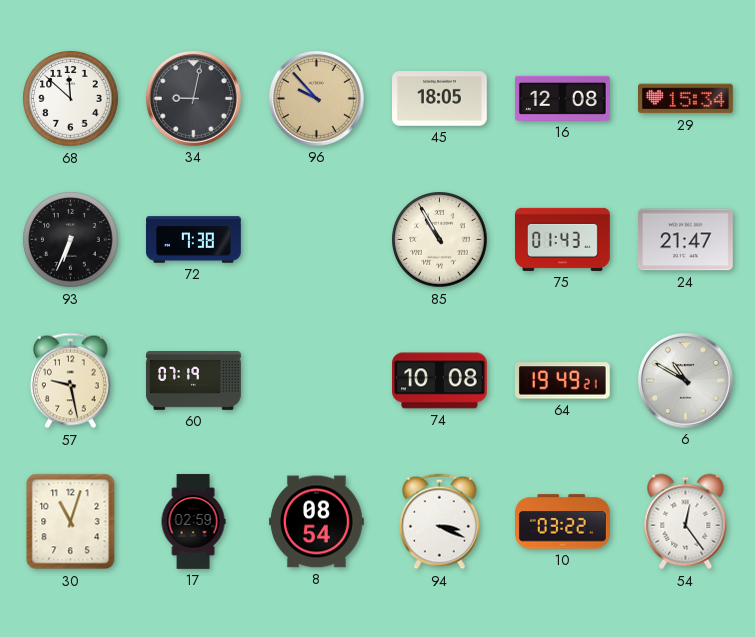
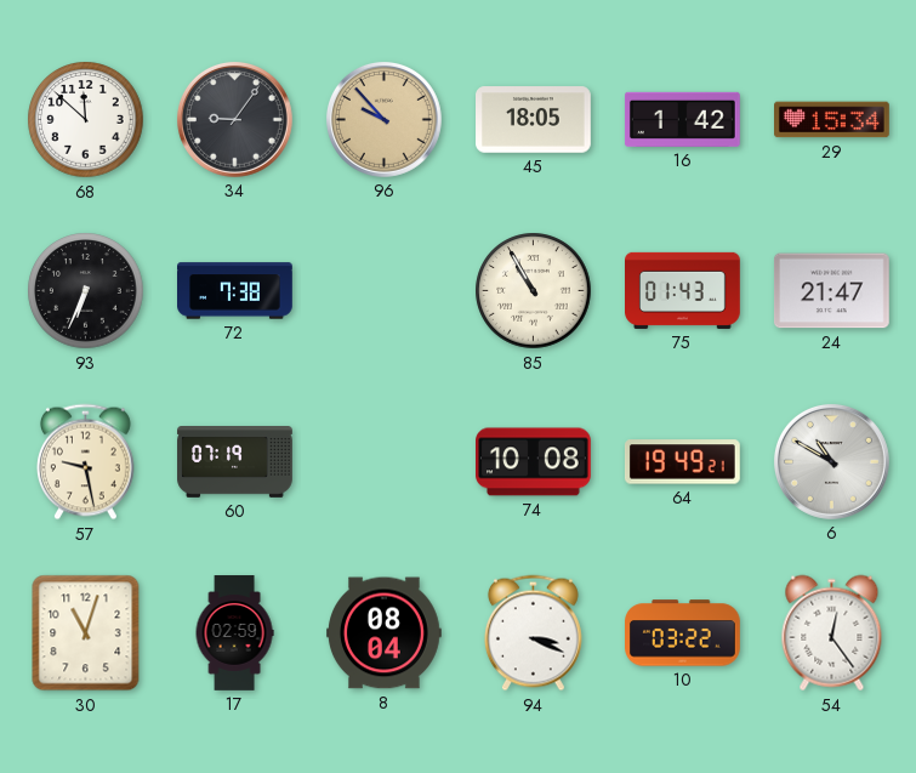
34: 9:02 -> 9:06
16: 12:08 -> 1:42
8: 08:54 -> 08:04
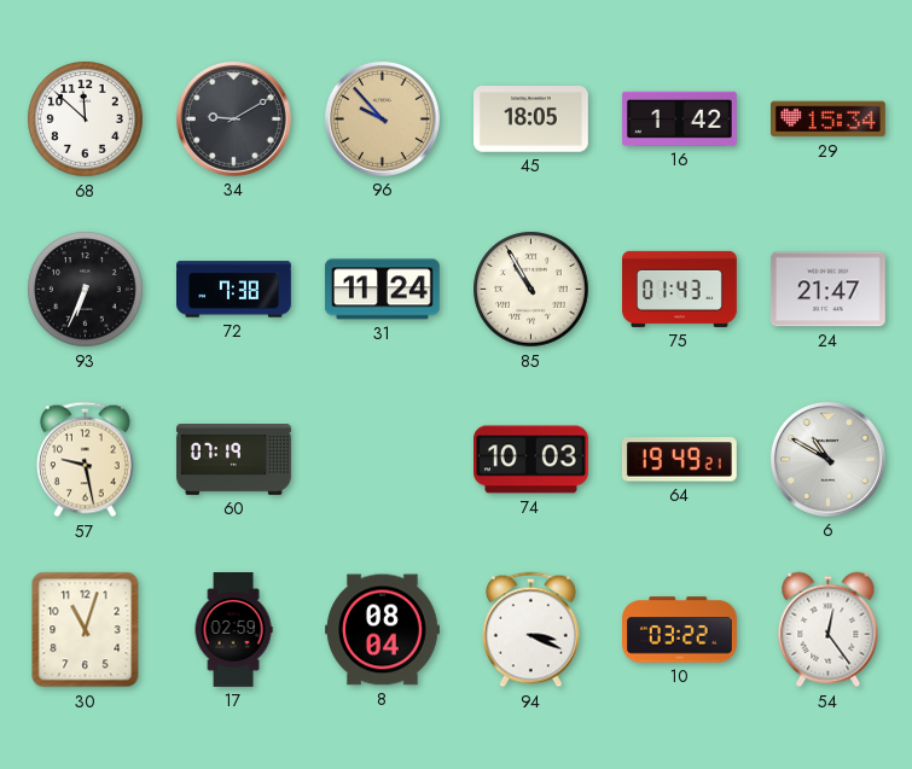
34: 9:06 -> 9:10
31: none -> 11:24
74: 10:08 -> 10:03
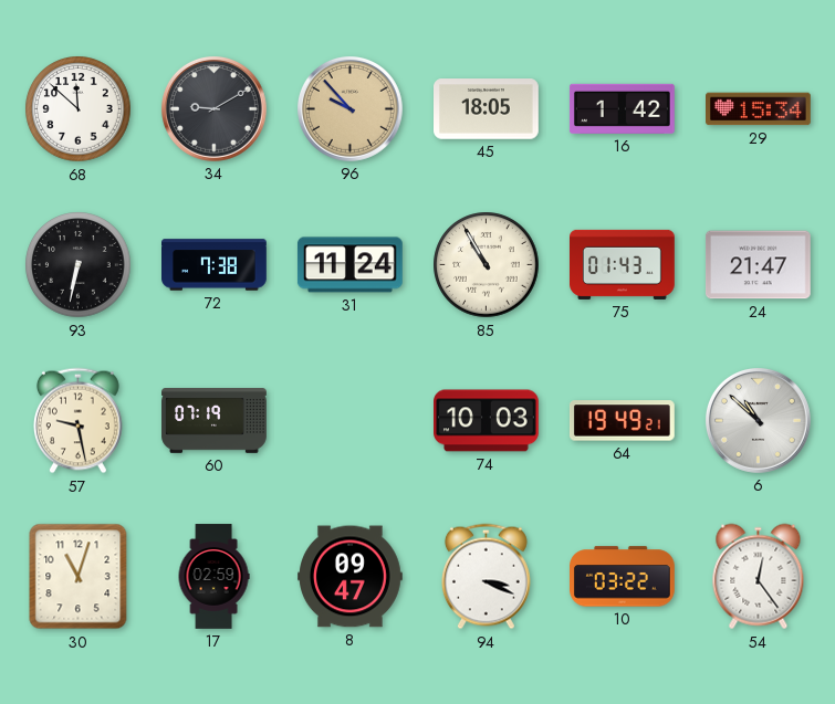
93: 6:34 -> 6:32
6: 10:50 -> 10:52
8: 08:04 -> 09:47
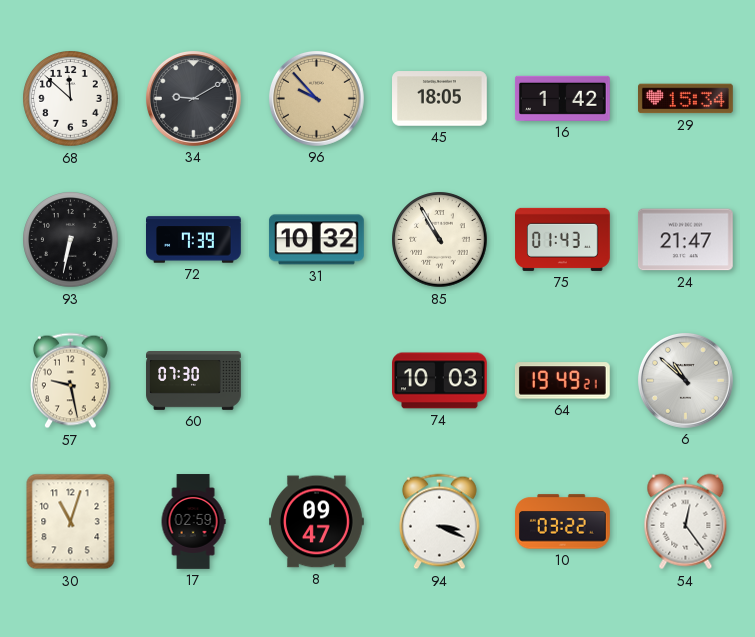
72: 7:38 -> 7:39
31: 11:24 -> 10:32
60: 07:19 -> 07:30
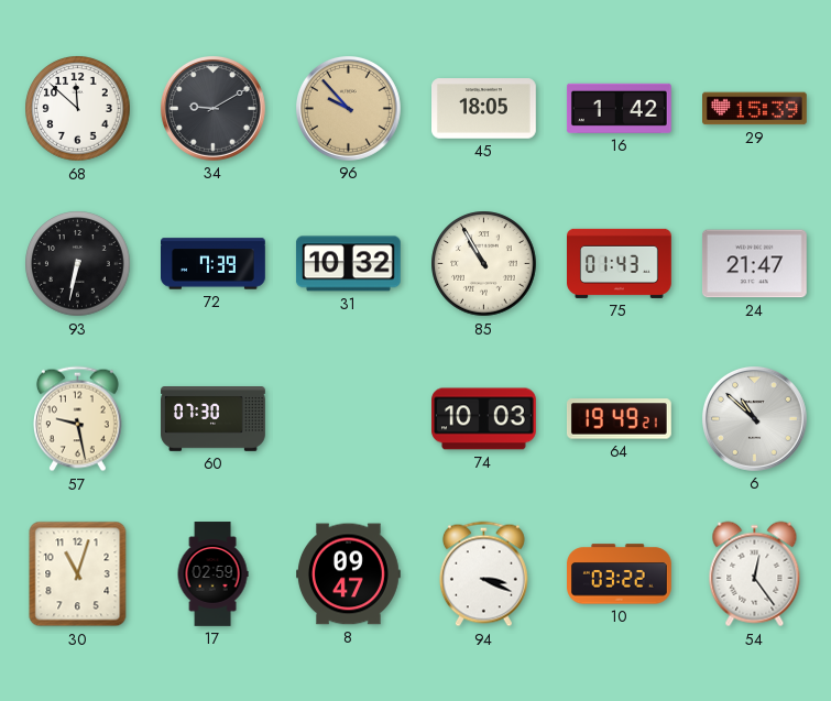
29: 15:34 -> 15:39
